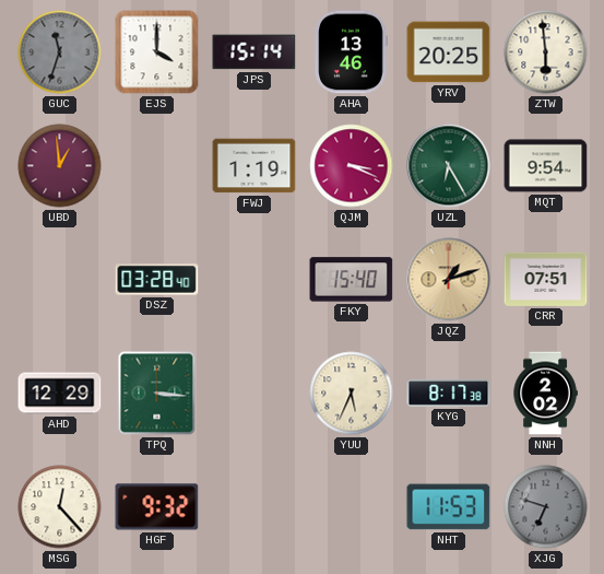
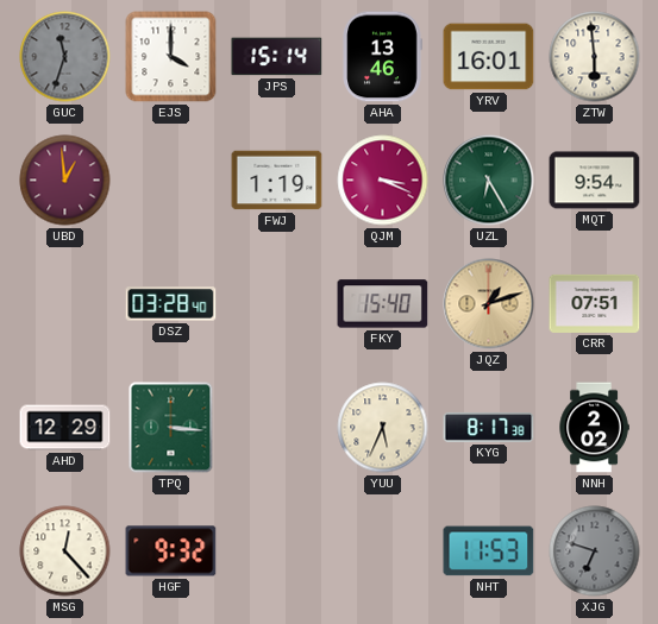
YRV: 20:25 -> 16:01
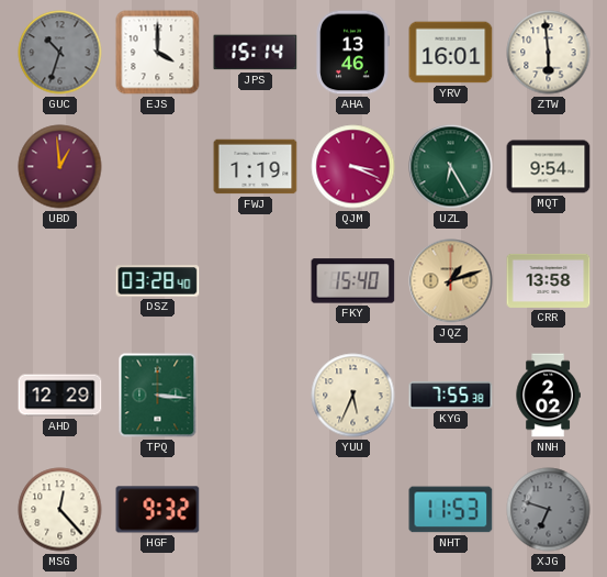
GUC: 11:33 -> 10:33
CRR: 07:51 -> 13:58
KYG: 8:17 -> 7:55
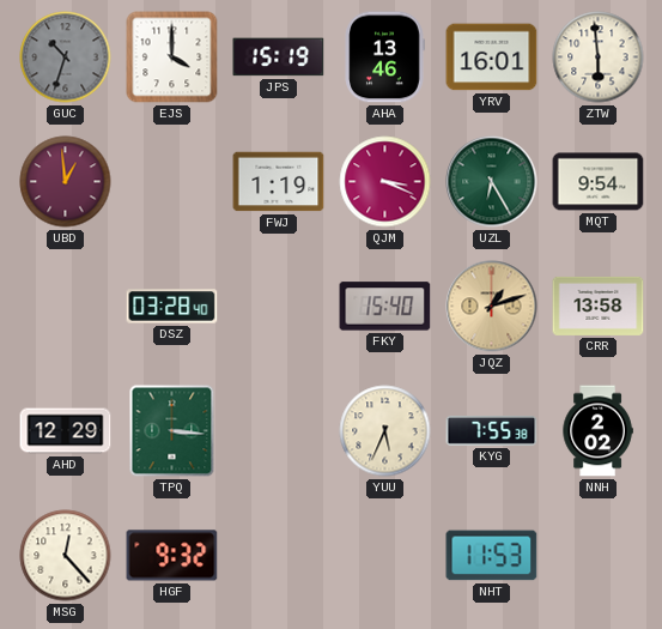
JPS: 15:14 -> 15:19
XJG: 6:48 -> none
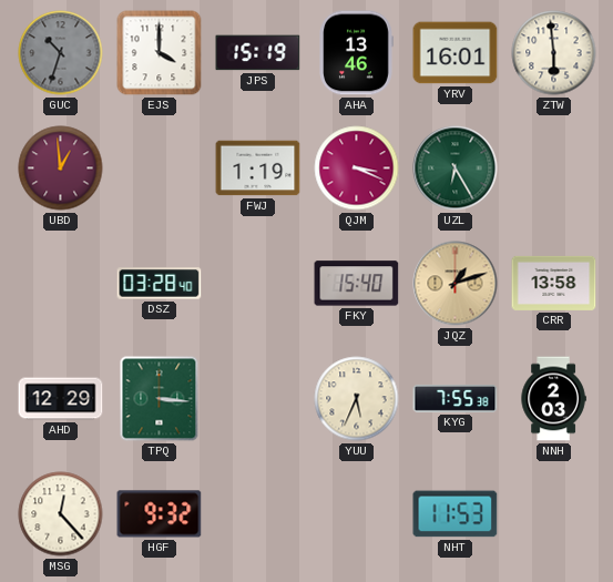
MQT: 9:54 -> none
NNH: 2:02 -> 2:03
